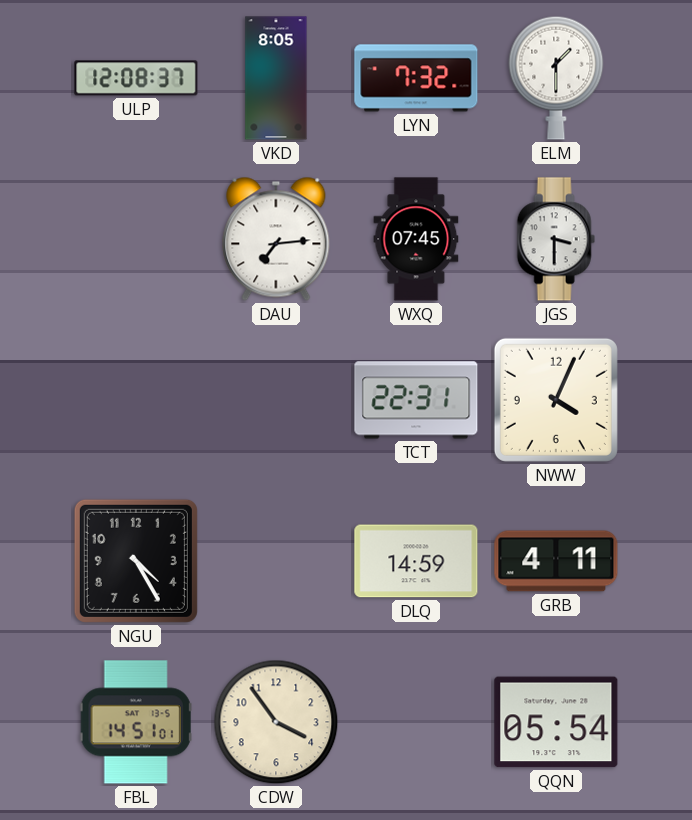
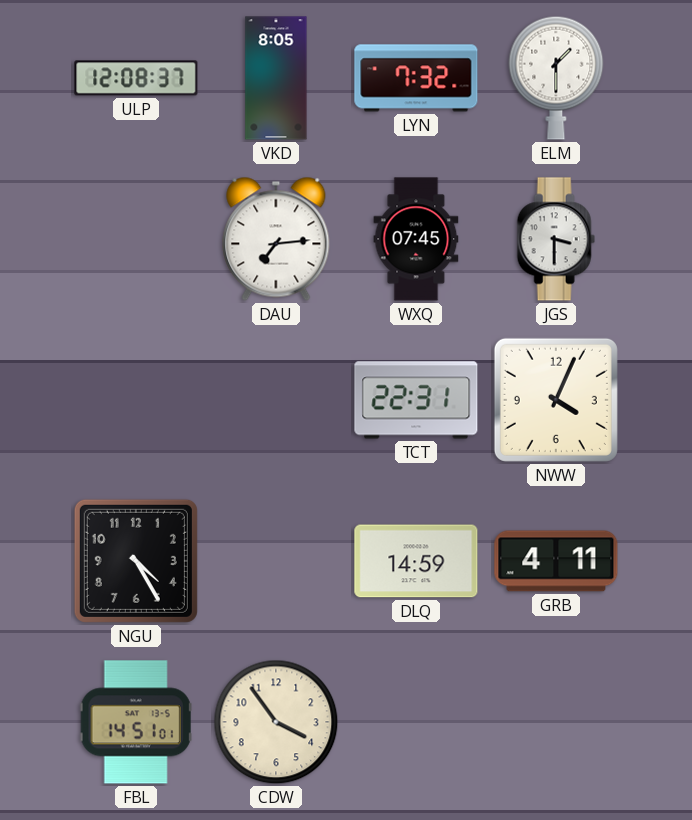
QQN: 05:54 -> none
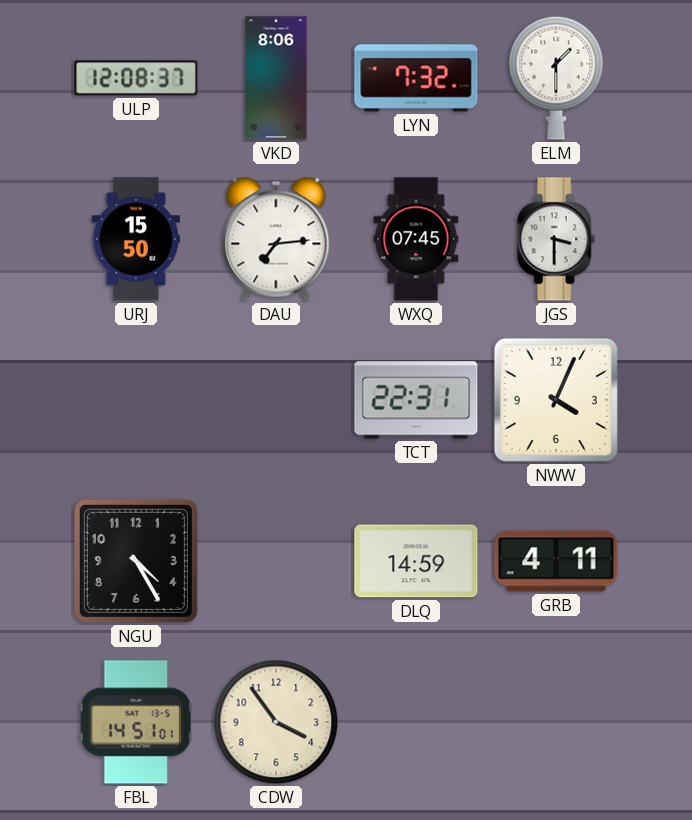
VKD: 8:05 -> 8:06
URJ: none -> 15:50
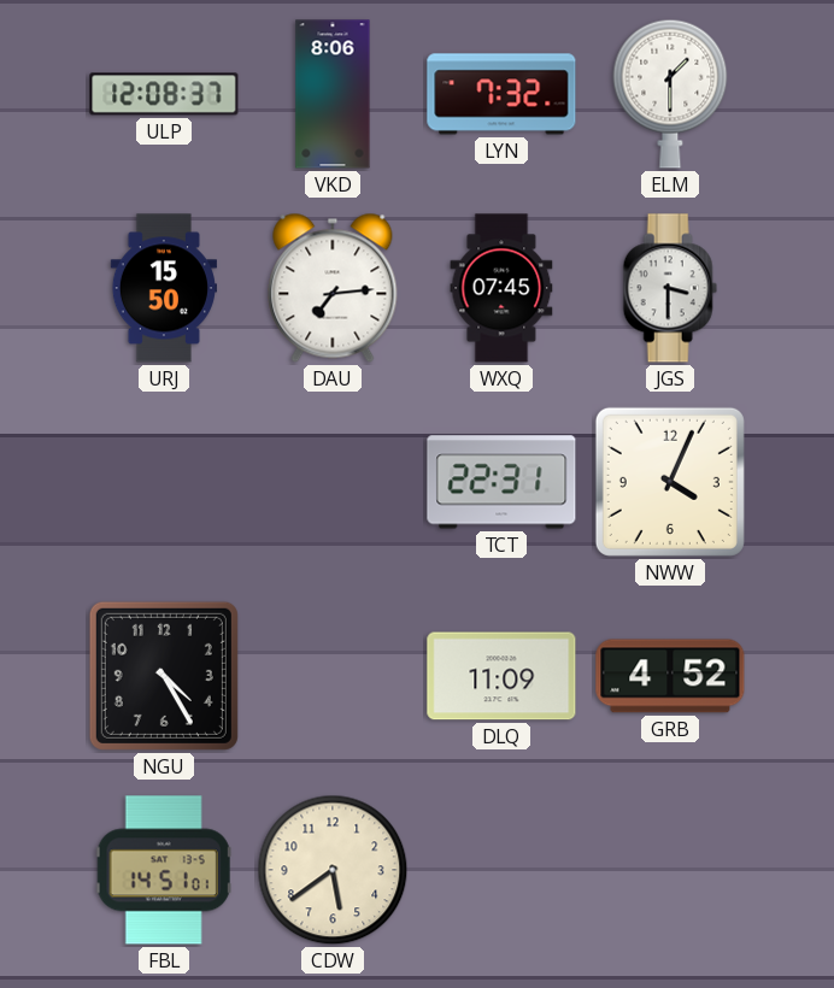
DLQ: 14:59 -> 11:09
GRB: 4:11 -> 4:52
CDW: 3:54 -> 5:39
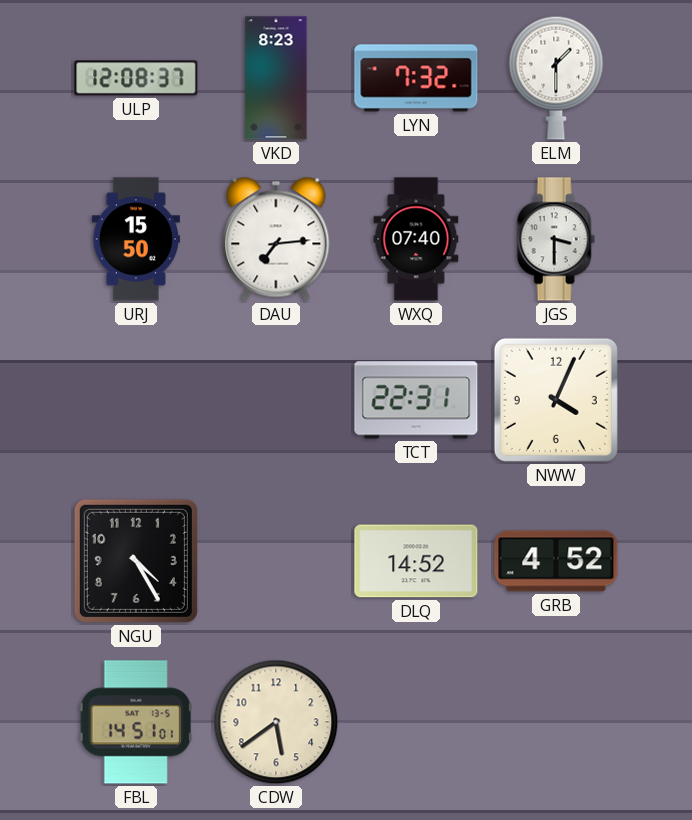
VKD: 8:06 -> 8:23
WXQ: 07:45 -> 07:40
DLQ: 11:09 -> 14:52
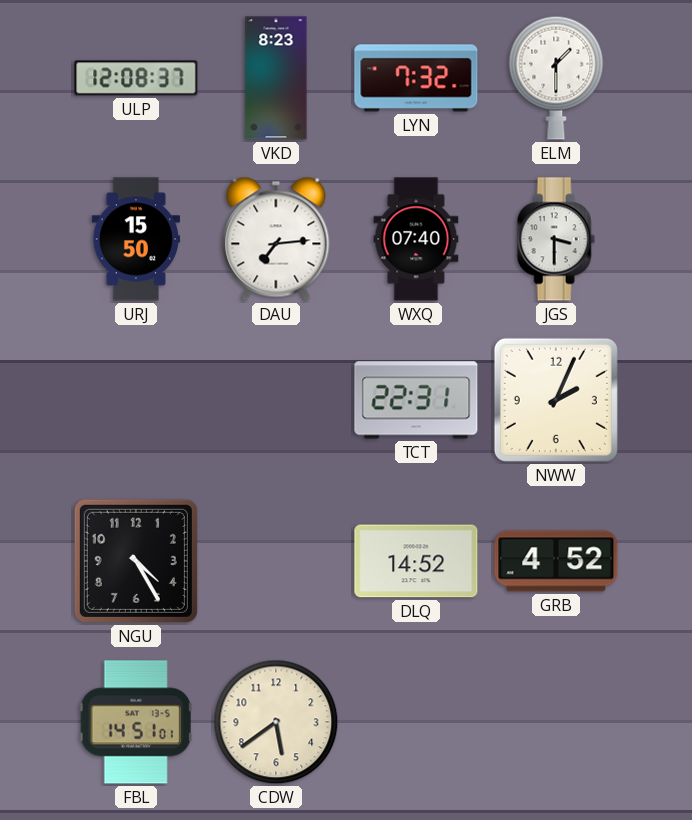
NWW: 4:04 -> 2:04
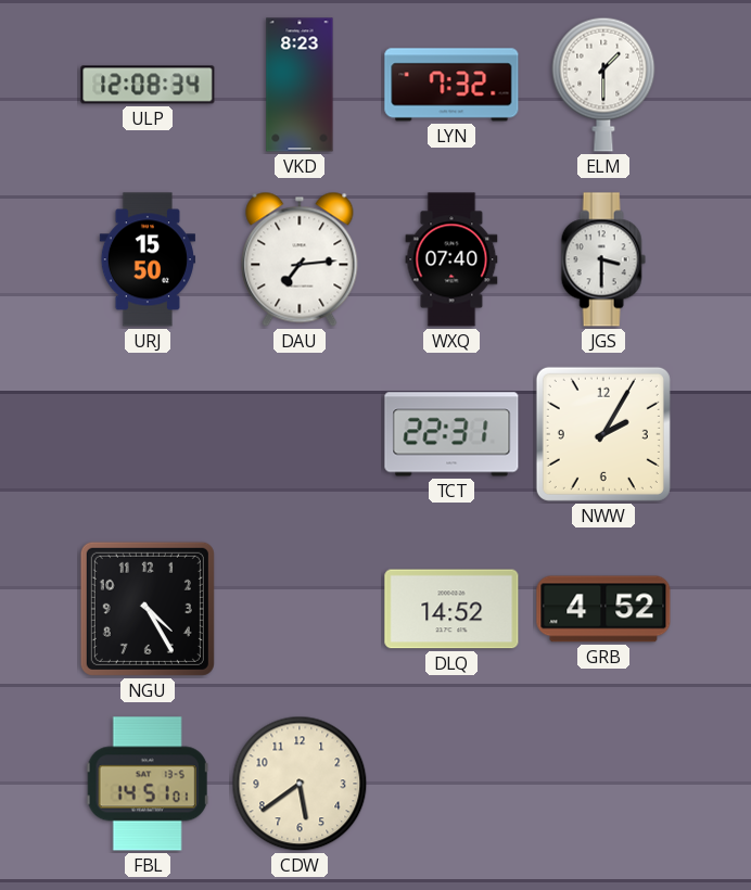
ULP: 12:08:37 -> 12:08:34
NWW: 2:04 -> 2:05
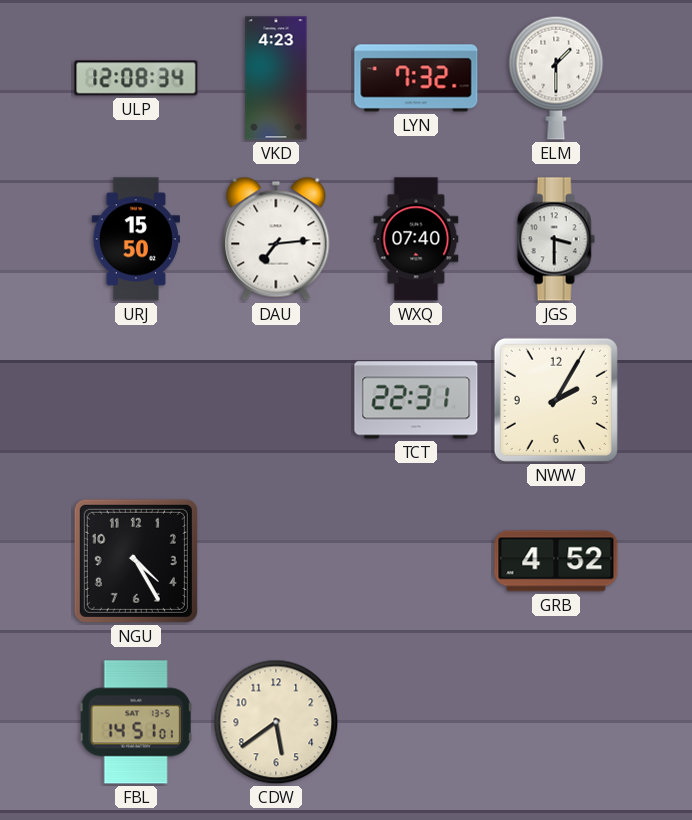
VKD: 8:23 -> 4:23
DLQ: 14:52 -> none
